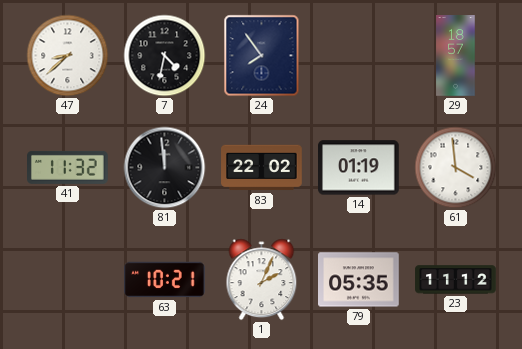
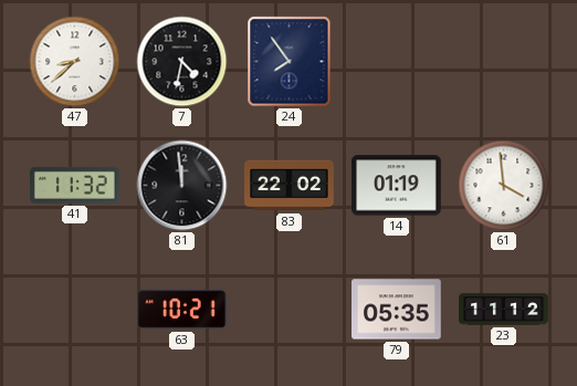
29: 18:57 -> none
1: 2:04 -> none
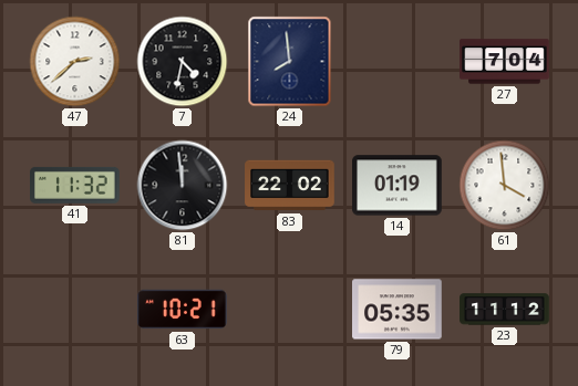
47: 8:38 -> 2:38
24: 7:54 -> 7:59
27: none -> 7:04
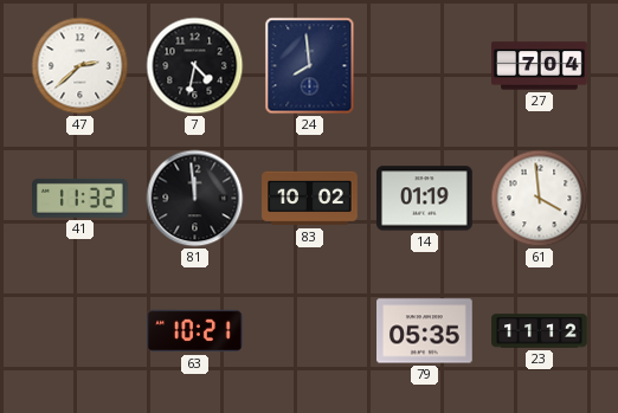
83: 22:02 -> 10:02
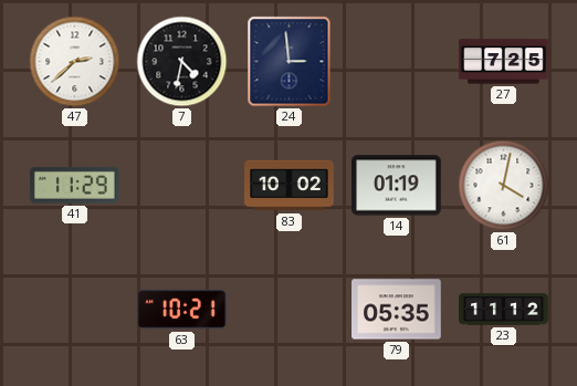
24: 7:59 -> 2:59
27: 7:04 -> 7:25
41: 11:32 -> 11:29
81: 11:59 -> none
61: 3:59 -> 4:02
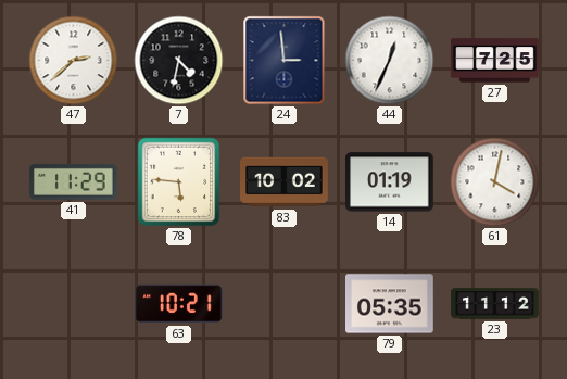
44: none -> 12:34
78: none -> 5:46
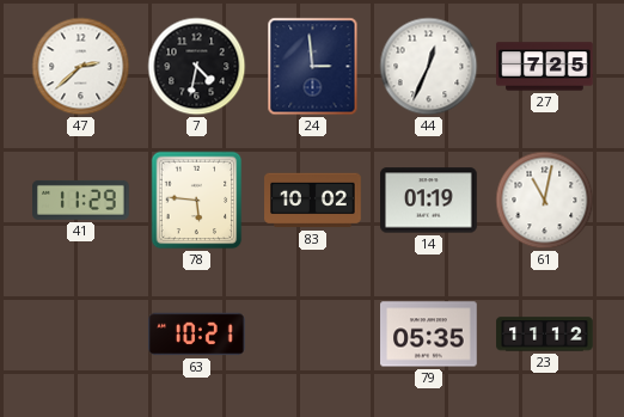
61: 4:02 -> 11:02
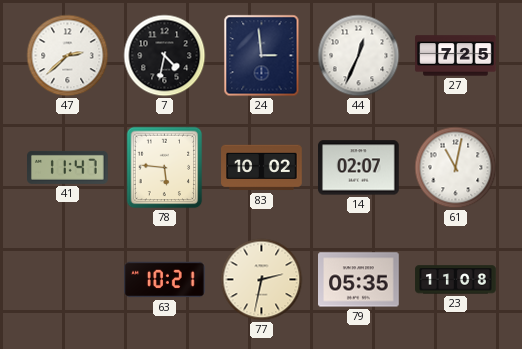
41: 11:29 -> 11:47
14: 01:19 -> 02:07
77: none -> 2:32
23: 11:12 -> 11:08
